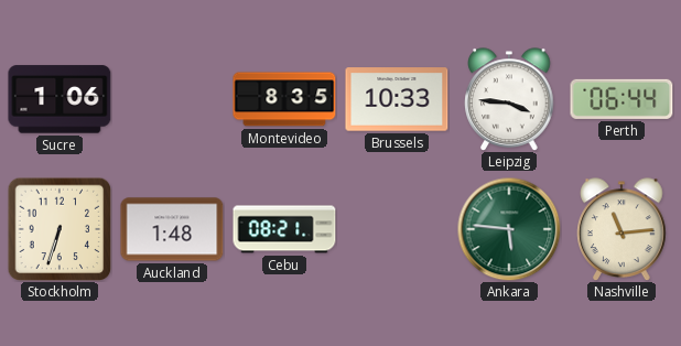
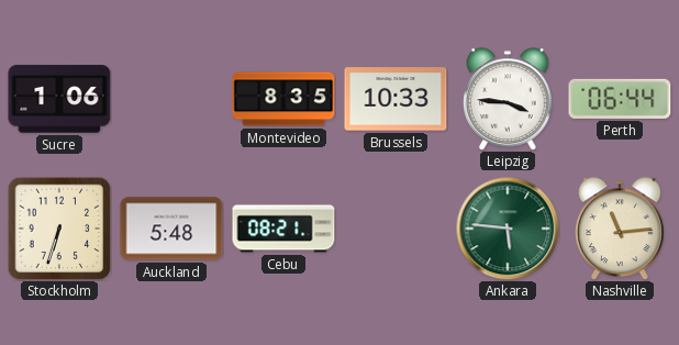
Auckland: 1:48 -> 5:48
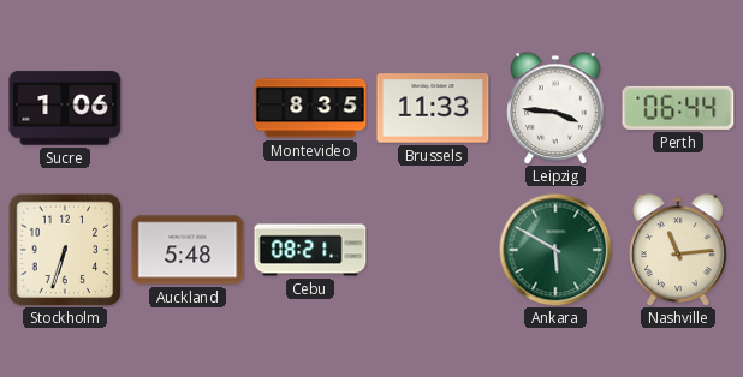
Brussels: 10:33 -> 11:33
Ankara: 5:46 -> 5:50
